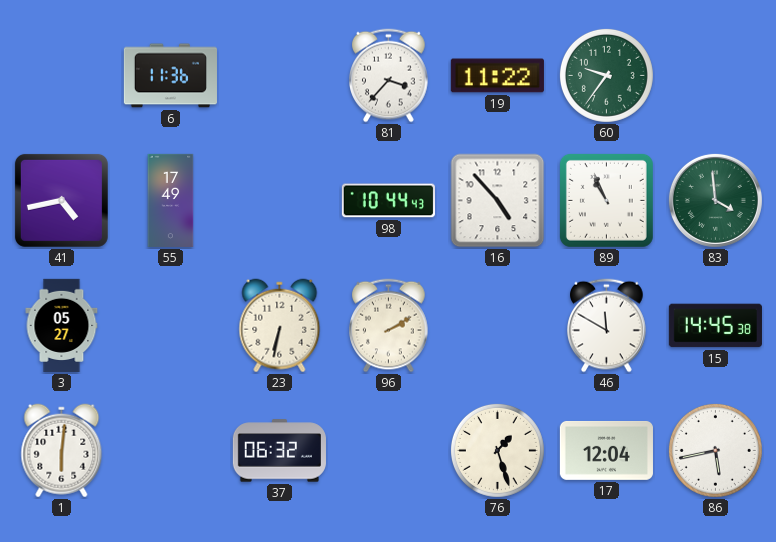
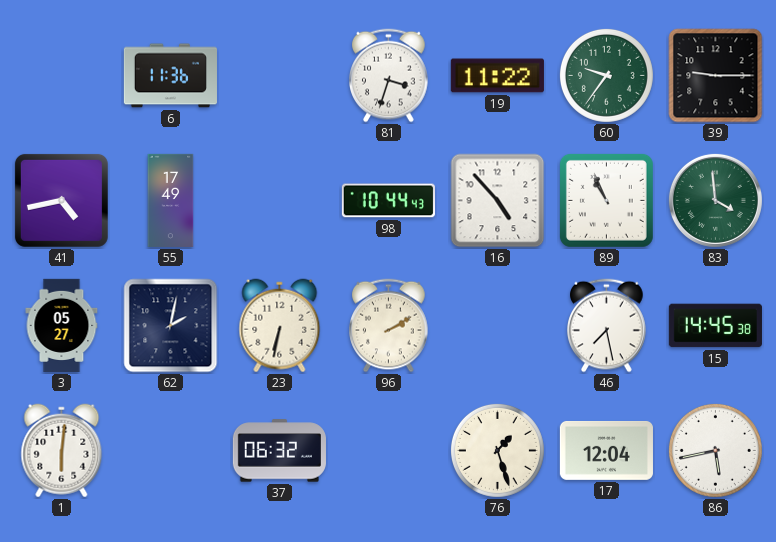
81: 3:37 -> 3:33
39: none -> 9:15
62: none -> 2:02
46: 11:50 -> 7:28
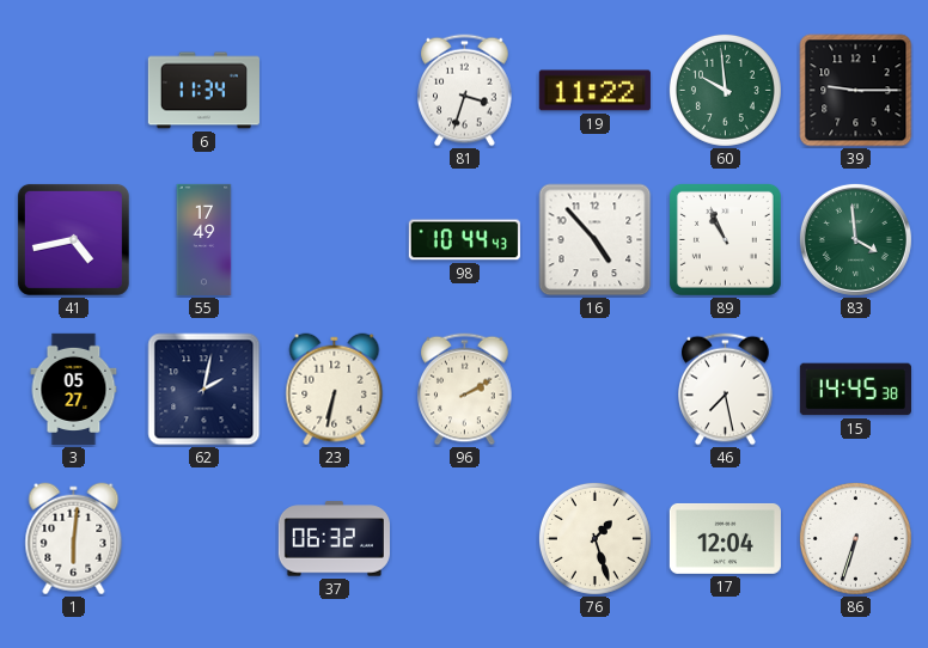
6: 11:36 -> 11:34
60: 9:36 -> 9:59
86: 5:43 -> 6:33
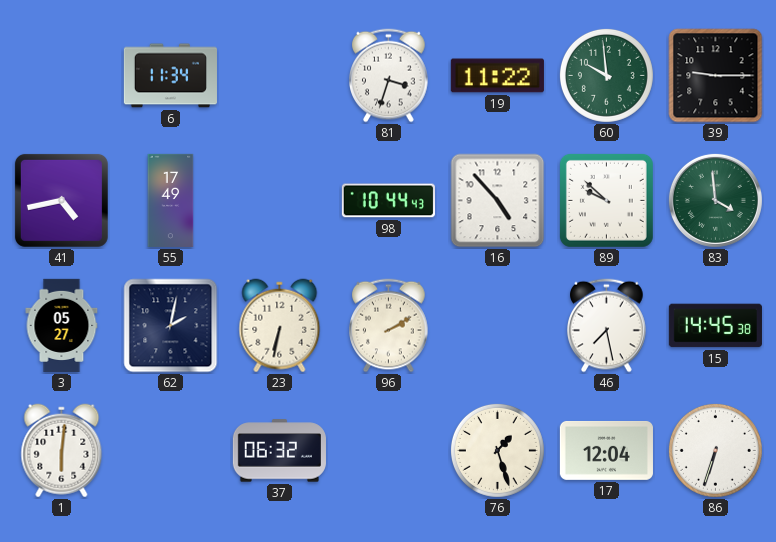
89: 10:56 -> 9:52
